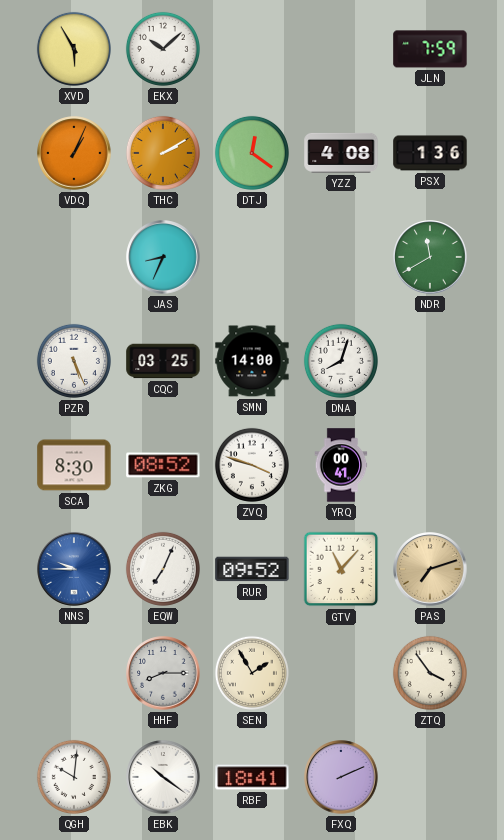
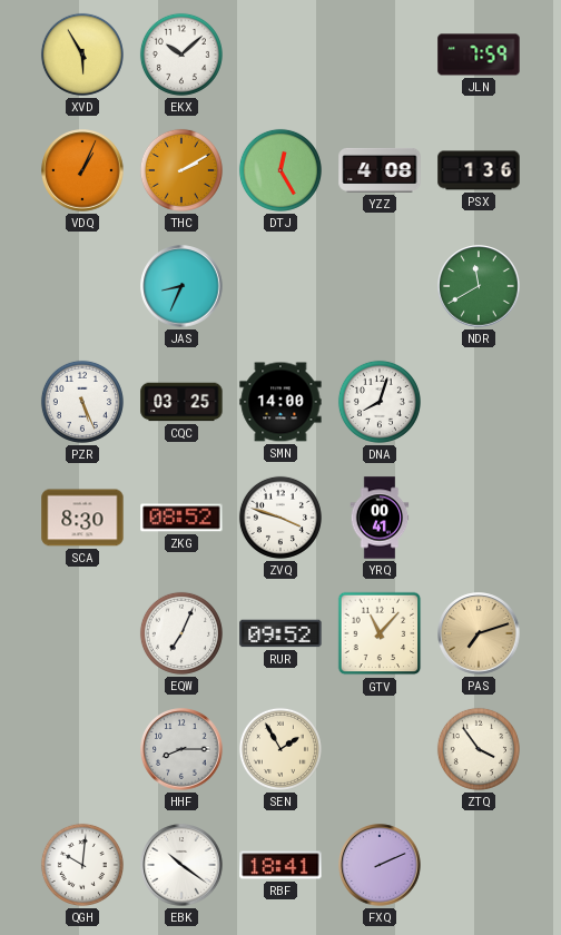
DTJ: 12:21 -> 12:25
NNS: 9:45 -> none
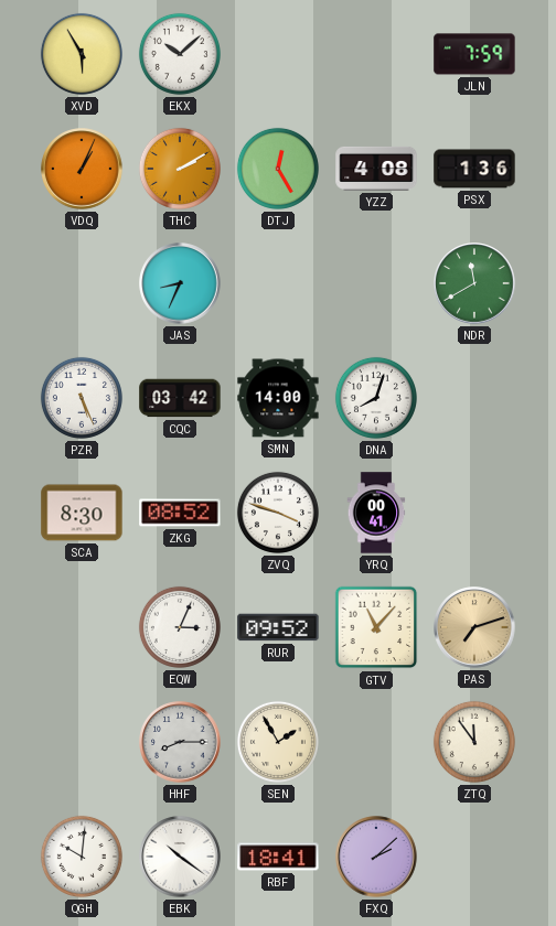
CQC: 03:25 -> 03:42
EQW: 7:04 -> 3:04
ZTQ: 3:54 -> 11:54
FXQ: 2:11 -> 2:08
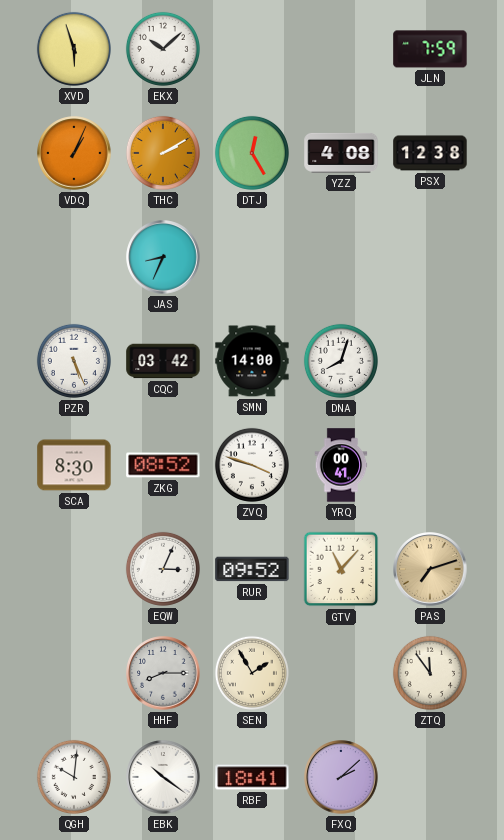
XVD: 5:55 -> 5:57
PSX: 1:36 -> 12:38
NDR: 11:40 -> none
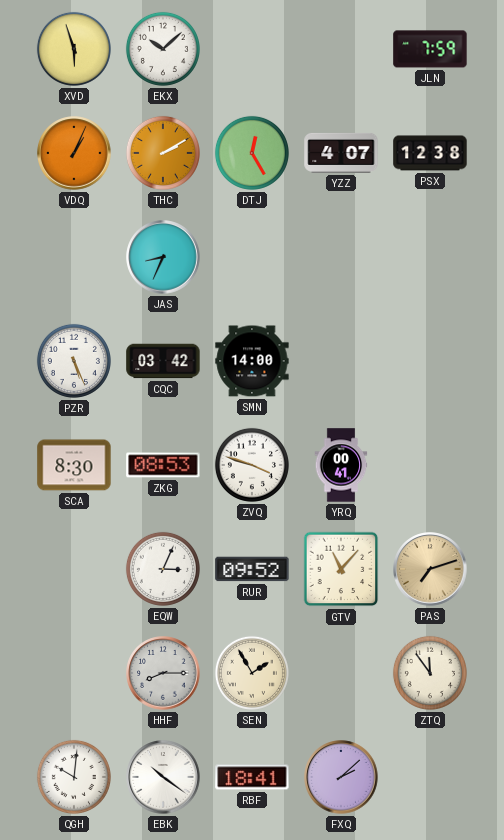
YZZ: 4:08 -> 4:07
DNA: 8:03 -> none
ZKG: 08:52 -> 08:53
